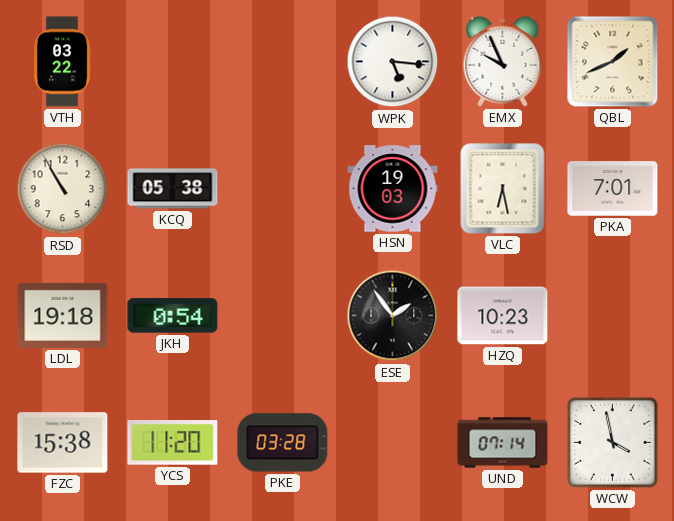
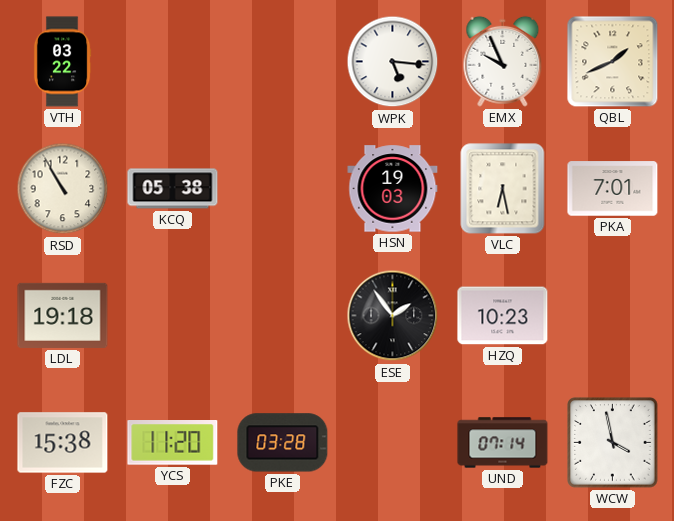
JKH: 0:54 -> none
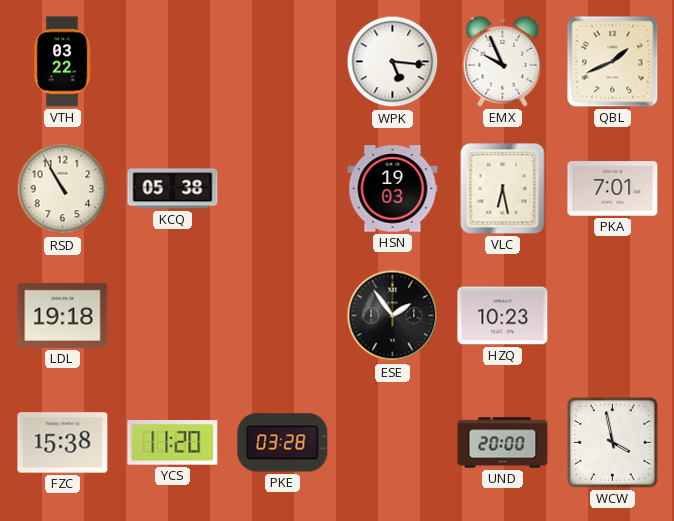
UND: 07:14 -> 20:00
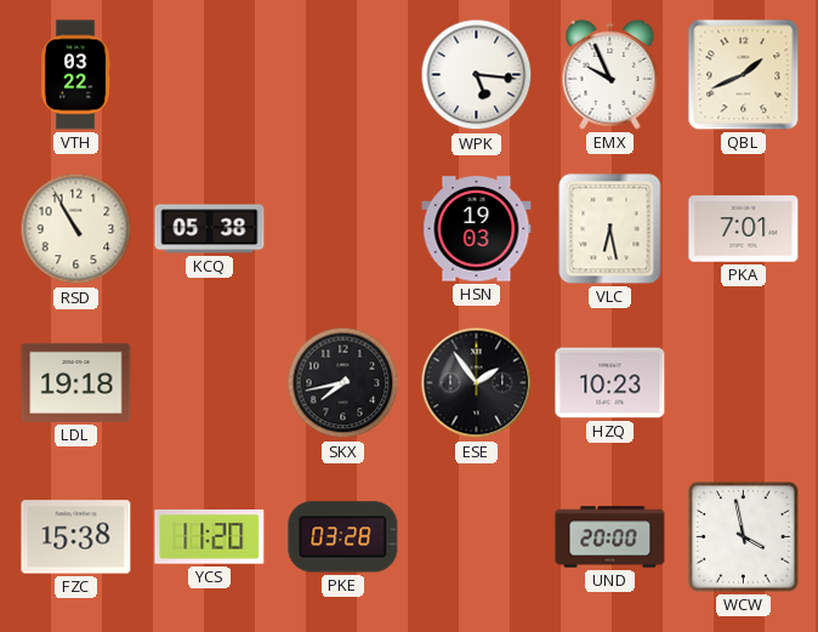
SKX: none -> 7:43
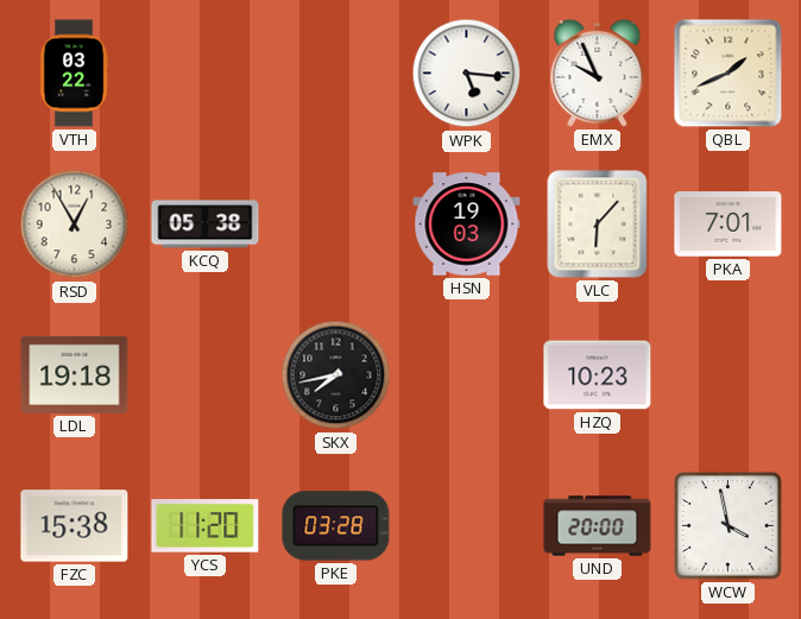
RSD: 10:55 -> 12:55
VLC: 6:28 -> 6:07
ESE: 1:54 -> none
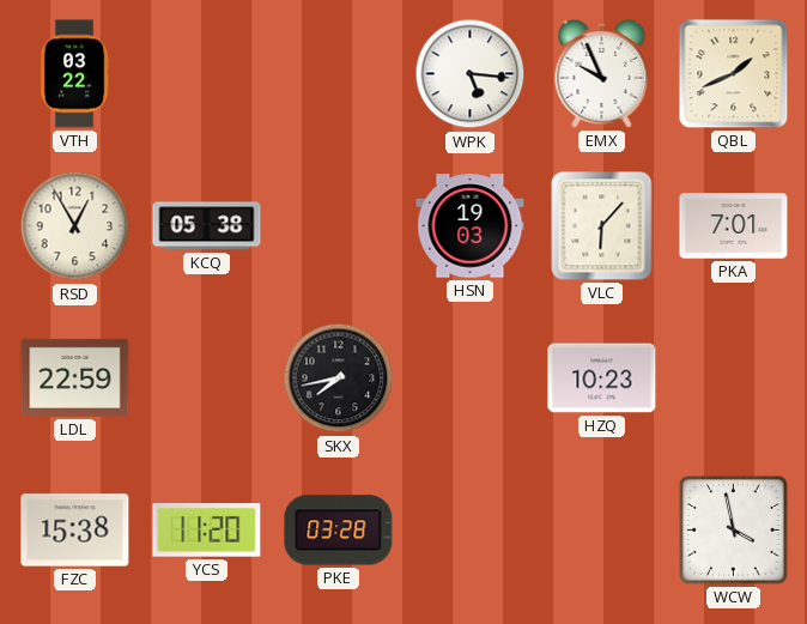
LDL: 19:18 -> 22:59
UND: 20:00 -> none
